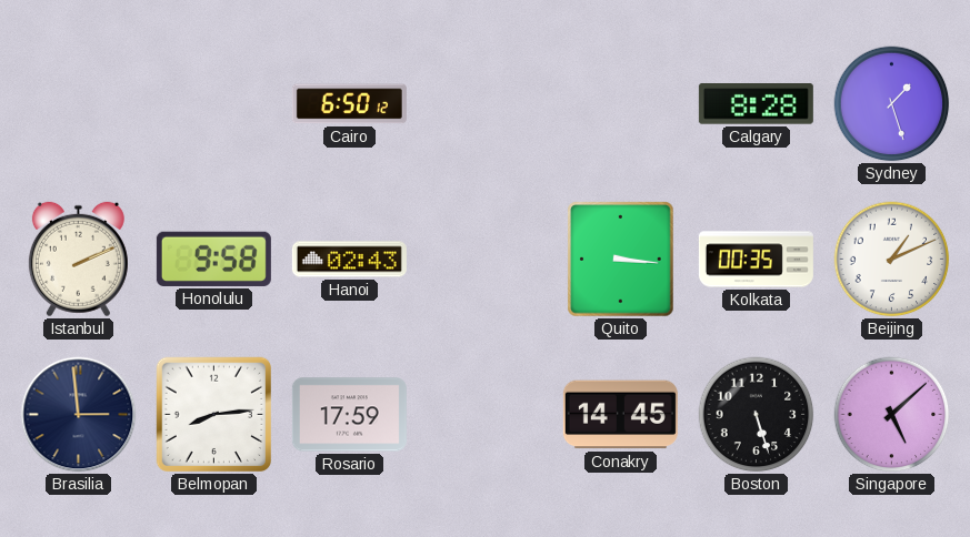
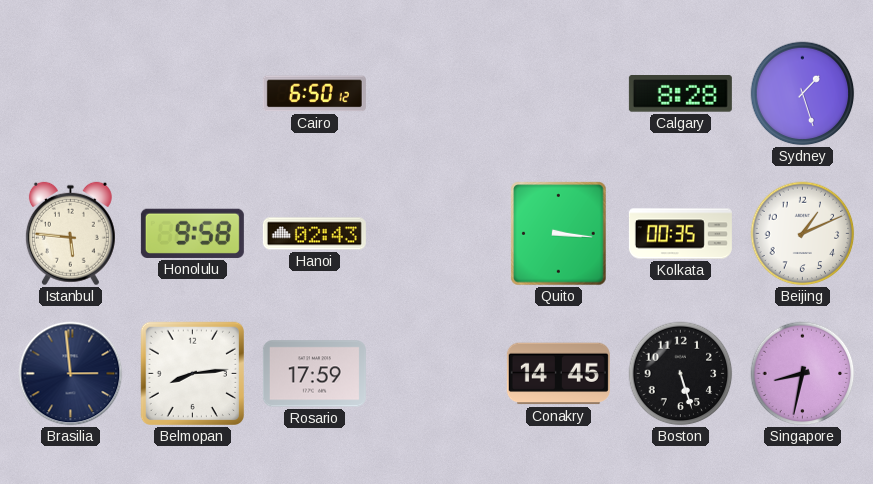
Istanbul: 2:11 -> 5:46
Singapore: 5:08 -> 8:32
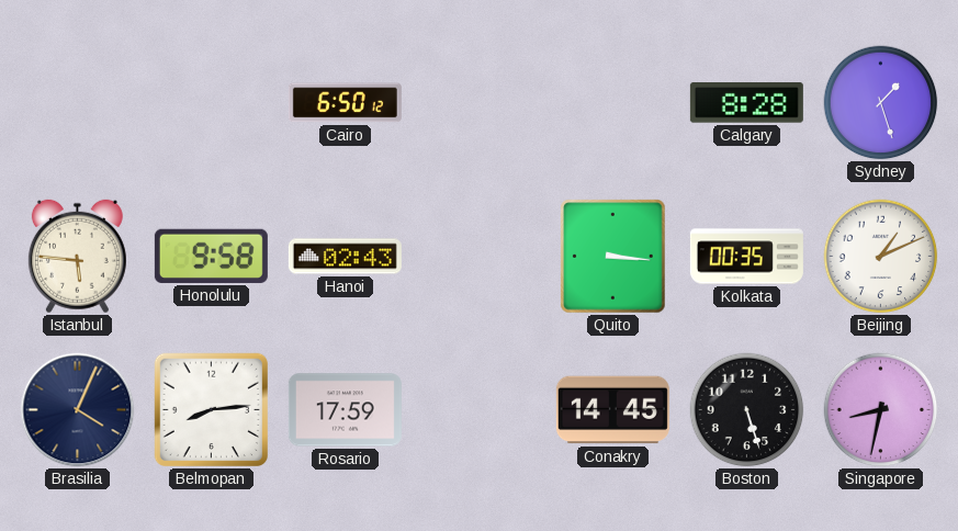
Brasilia: 2:59 -> 4:04
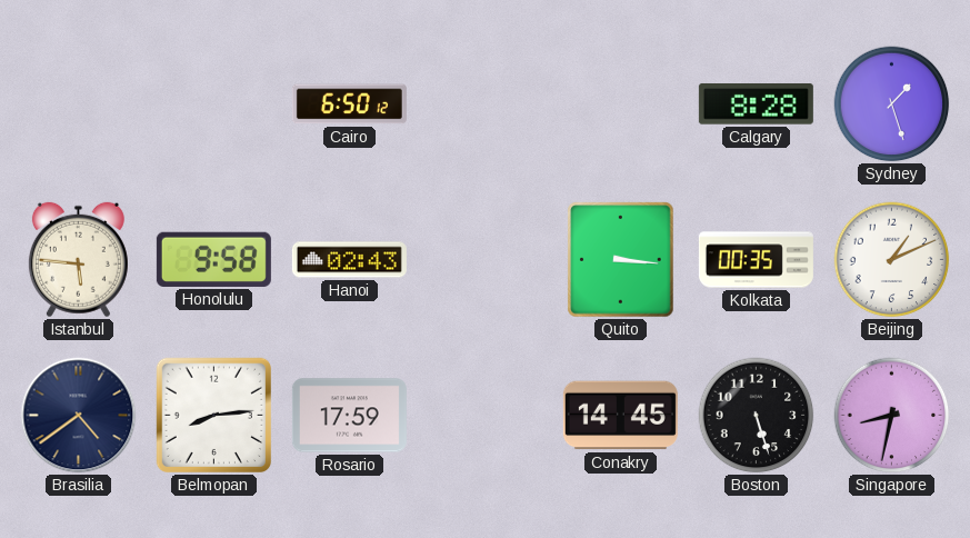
Brasilia: 4:04 -> 4:39
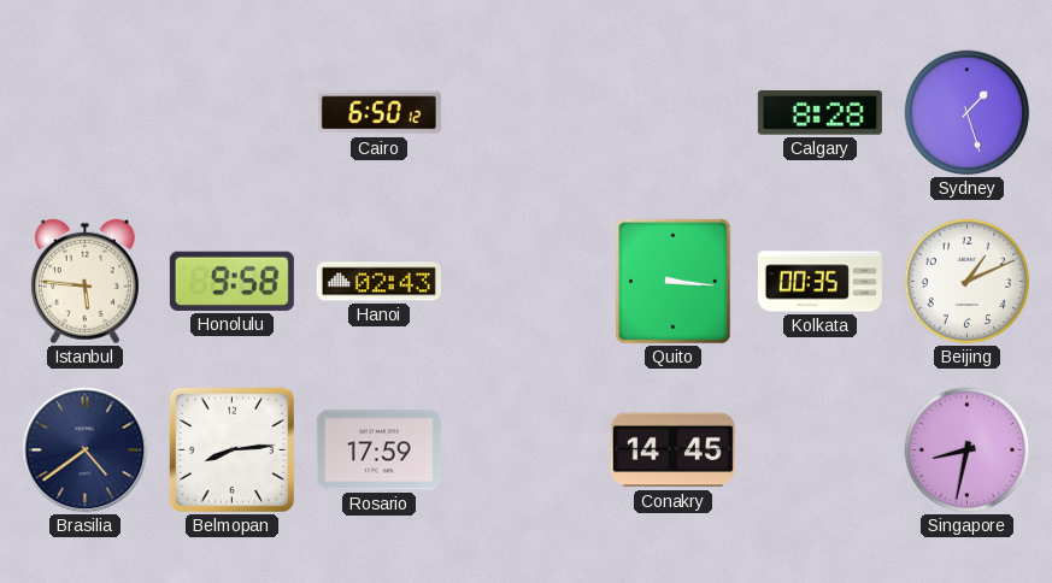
Boston: 5:27 -> none
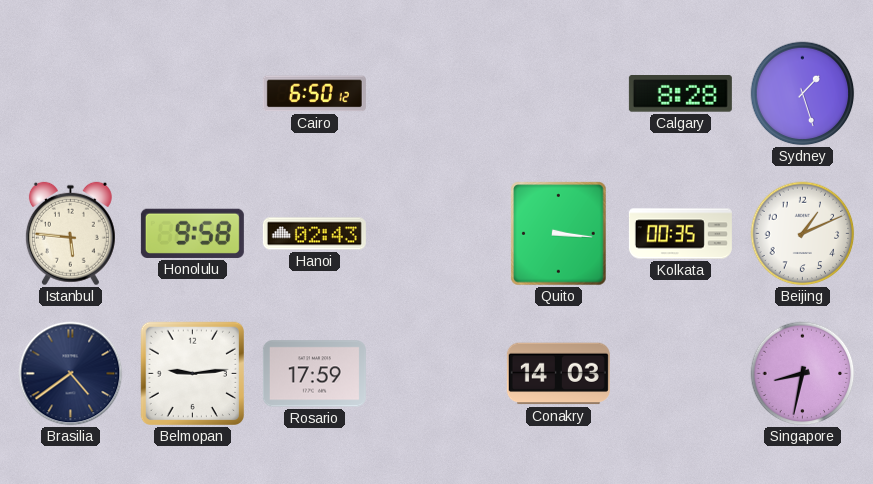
Belmopan: 8:14 -> 9:14
Conakry: 14:45 -> 14:03
